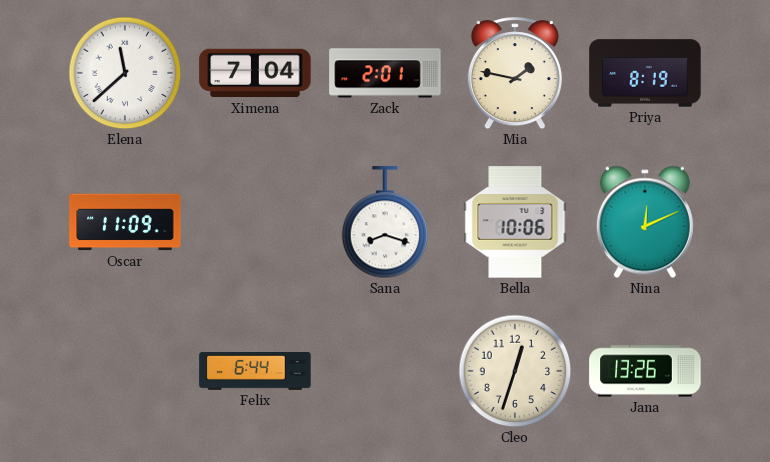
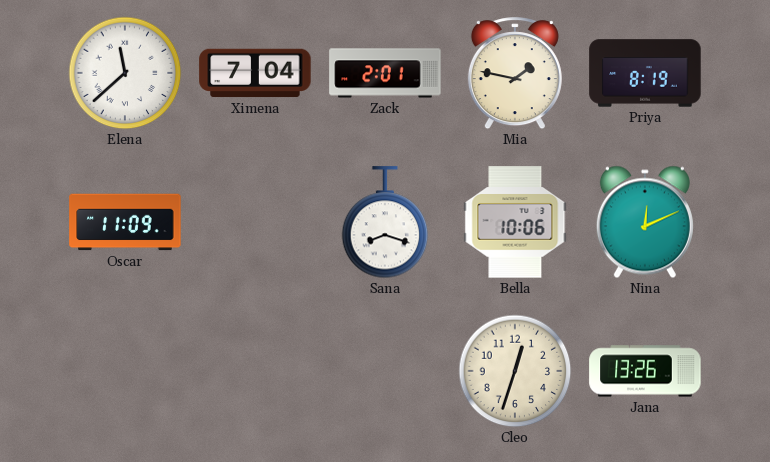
Felix: 6:44 -> none
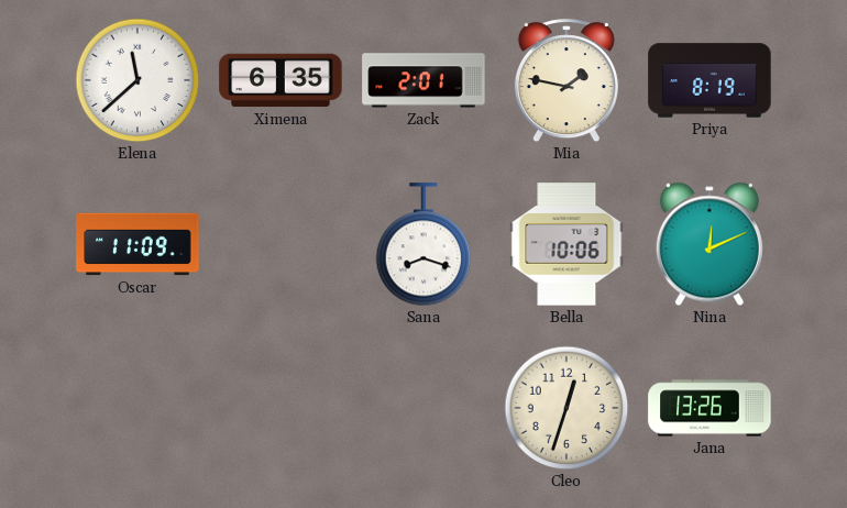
Ximena: 7:04 -> 6:35
